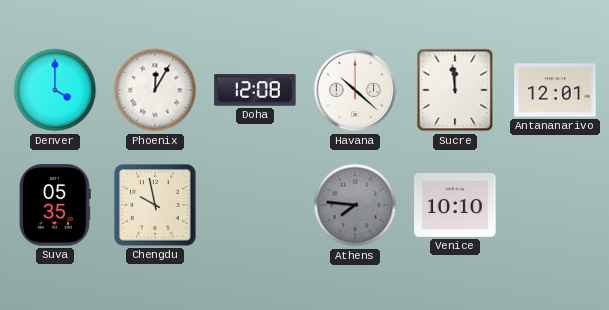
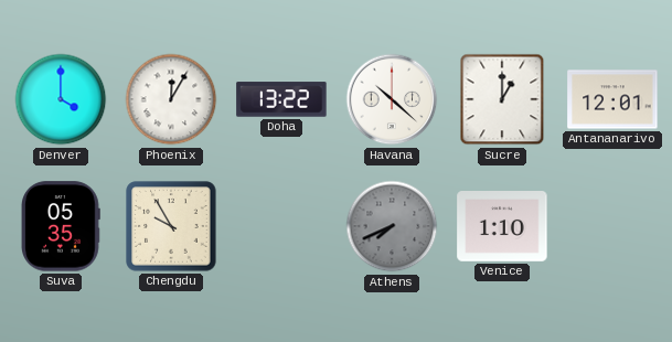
Doha: 12:08 -> 13:22
Sucre: 11:59 -> 1:00
Chengdu: 9:58 -> 9:55
Athens: 7:46 -> 7:41
Venice: 10:10 -> 1:10
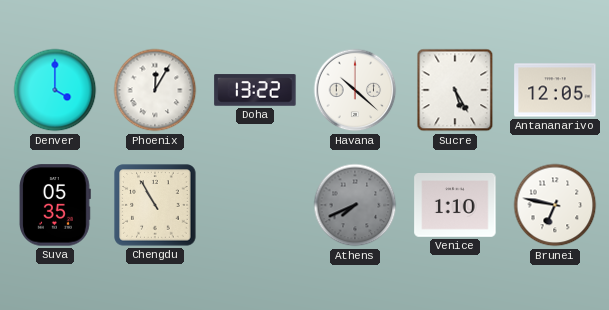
Sucre: 1:00 -> 5:25
Antananarivo: 12:01 -> 12:05
Chengdu: 9:55 -> 10:55
Brunei: none -> 6:47
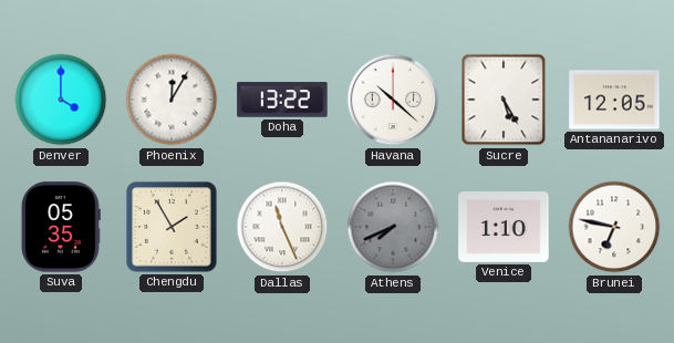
Chengdu: 10:55 -> 1:55
Dallas: none -> 11:26
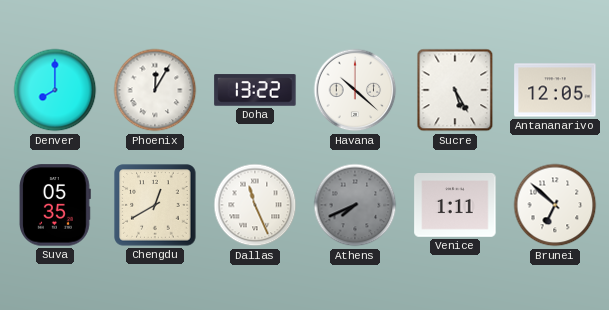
Denver: 4:00 -> 8:00
Chengdu: 1:55 -> 12:40
Venice: 1:10 -> 1:11
Brunei: 6:47 -> 6:52
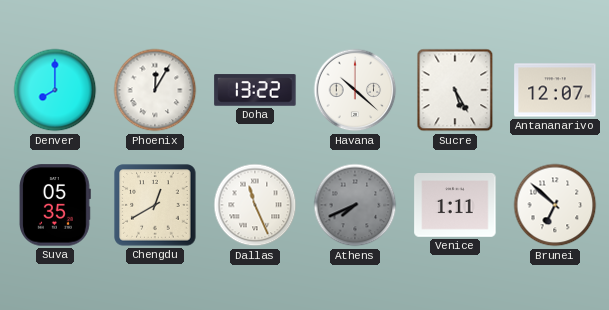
Antananarivo: 12:05 -> 12:07
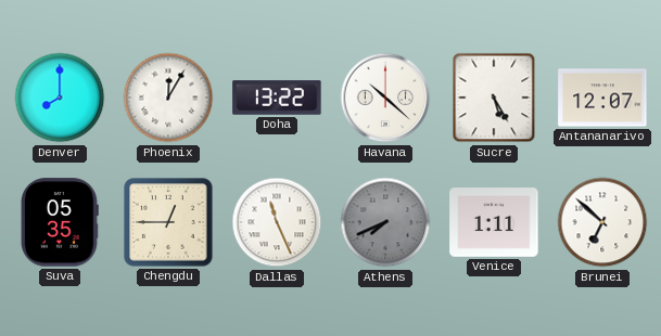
Chengdu: 12:40 -> 12:45
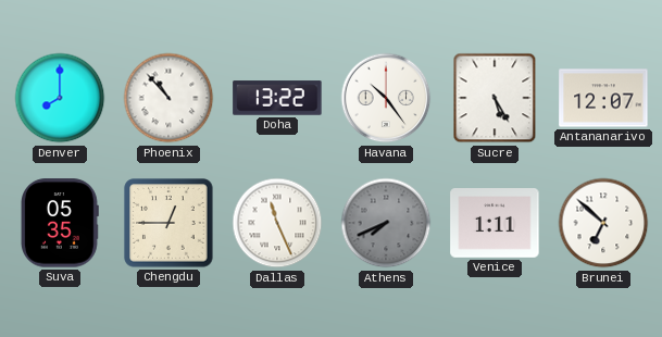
Phoenix: 12:05 -> 10:53
Havana: 10:22 -> 10:24
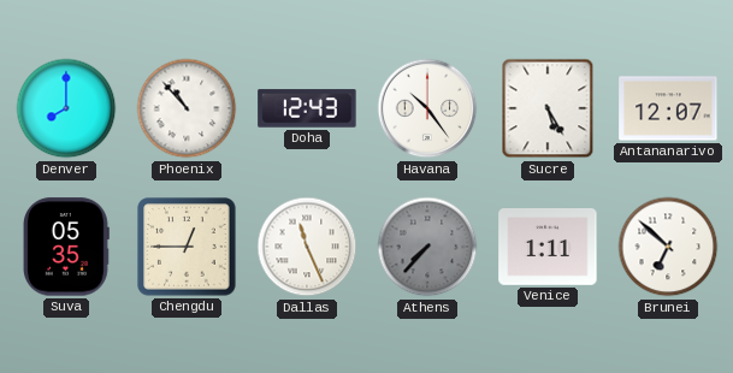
Doha: 13:22 -> 12:43
Athens: 7:41 -> 7:37
